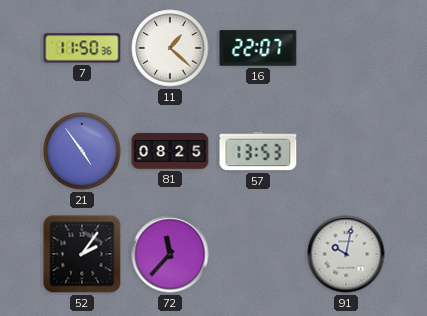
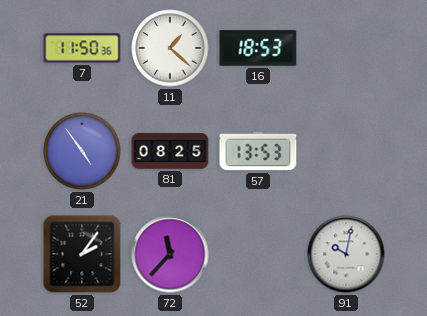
16: 22:07 -> 18:53
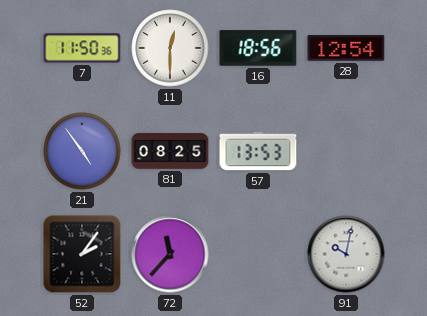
11: 1:22 -> 12:30
16: 18:53 -> 18:56
28: none -> 12:54
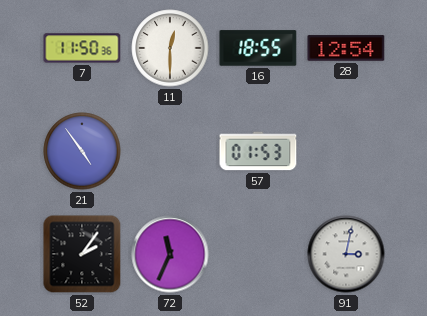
16: 18:56 -> 18:55
81: 08:25 -> none
57: 13:53 -> 01:53
72: 11:37 -> 11:34
91: 10:02 -> 3:02
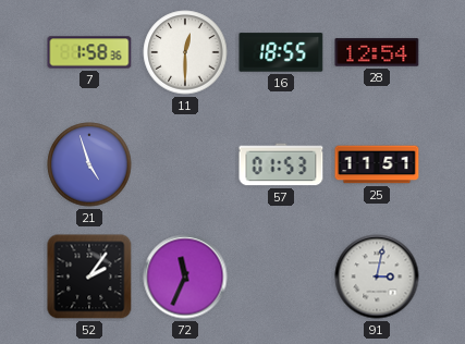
7: 11:50 -> 1:58
21: 4:54 -> 4:57
25: none -> 11:51
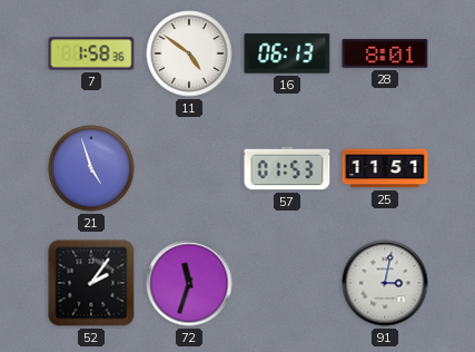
11: 12:30 -> 4:51
16: 18:55 -> 06:13
28: 12:54 -> 8:01
72: 11:34 -> 11:33
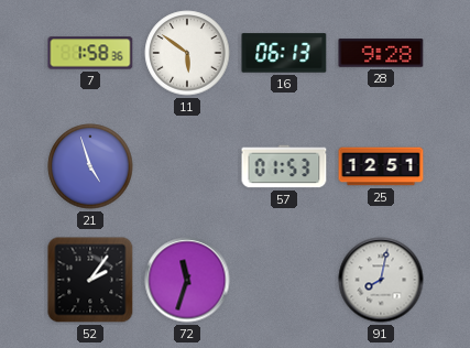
11: 4:51 -> 5:51
28: 8:01 -> 9:28
25: 11:51 -> 12:51
91: 3:02 -> 8:02
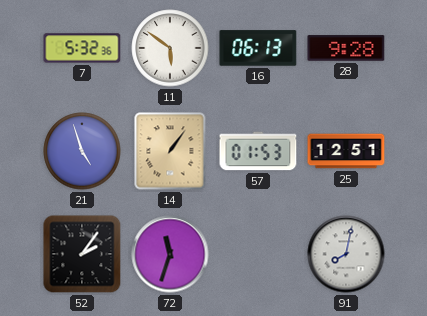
7: 1:58 -> 5:32
14: none -> 1:06
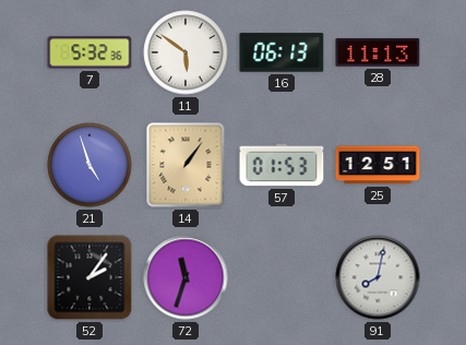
28: 9:28 -> 11:13
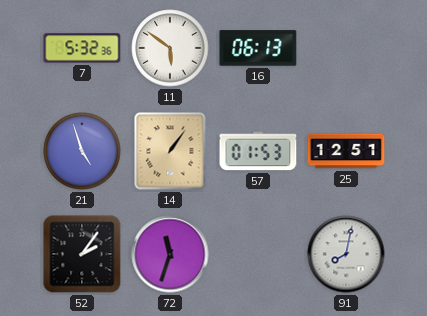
28: 11:13 -> none
